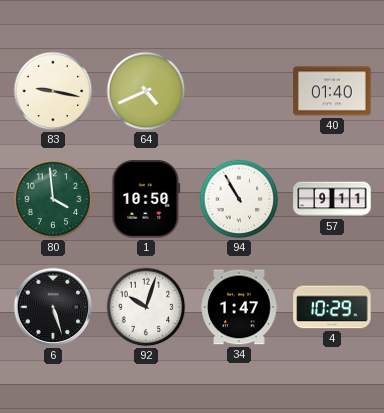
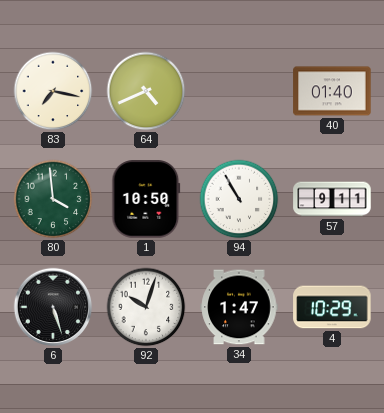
83: 9:17 -> 7:17
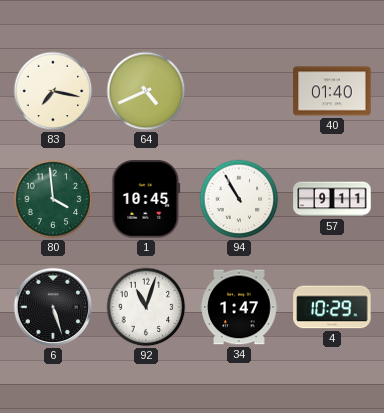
1: 10:50 -> 10:45
92: 10:03 -> 11:03
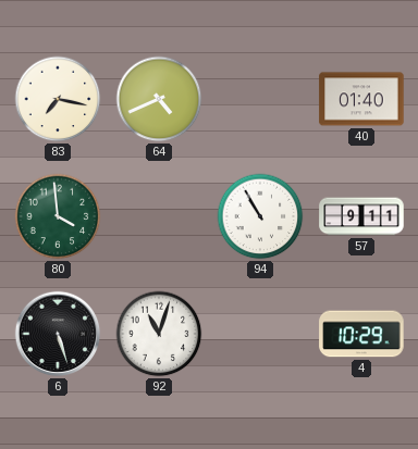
1: 10:45 -> none
34: 1:47 -> none
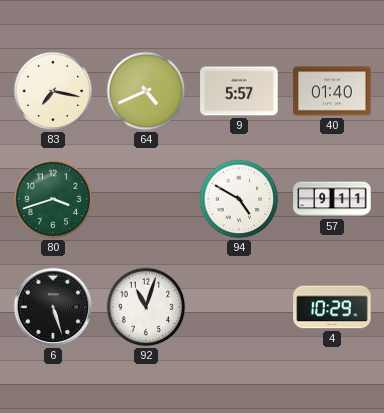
9: none -> 5:57
80: 3:59 -> 3:42
94: 10:55 -> 4:50
